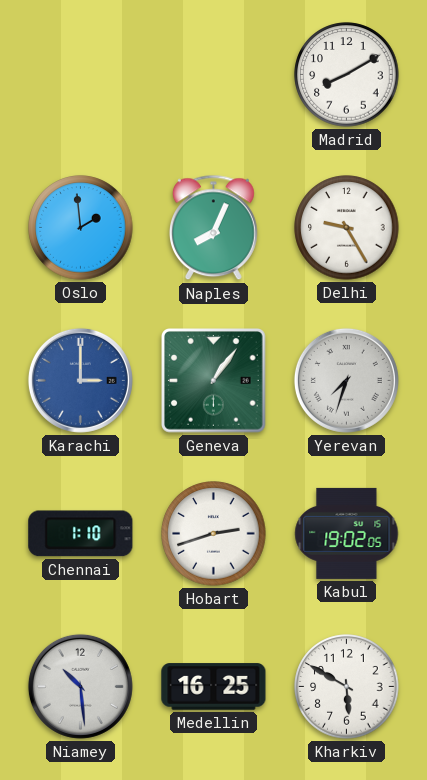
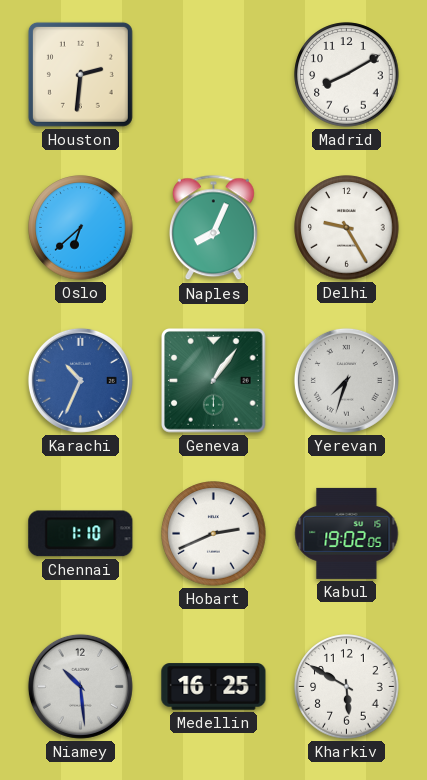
Houston: none -> 2:31
Oslo: 1:59 -> 6:38
Karachi: 3:00 -> 10:34
Hobart: 2:42 -> 2:41
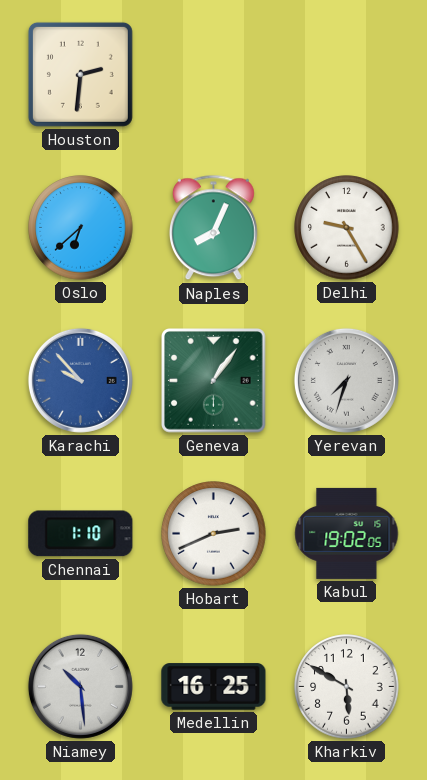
Madrid: 8:10 -> none
Karachi: 10:34 -> 9:53
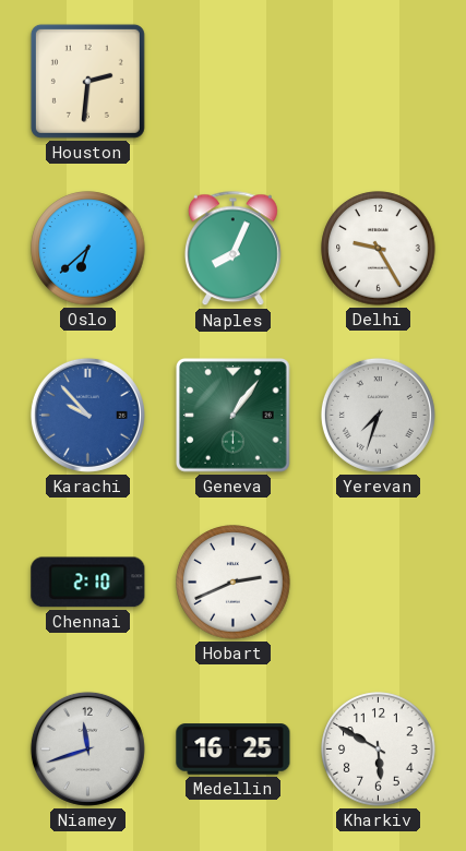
Chennai: 1:10 -> 2:10
Kabul: 19:02 -> none
Niamey: 10:29 -> 11:42
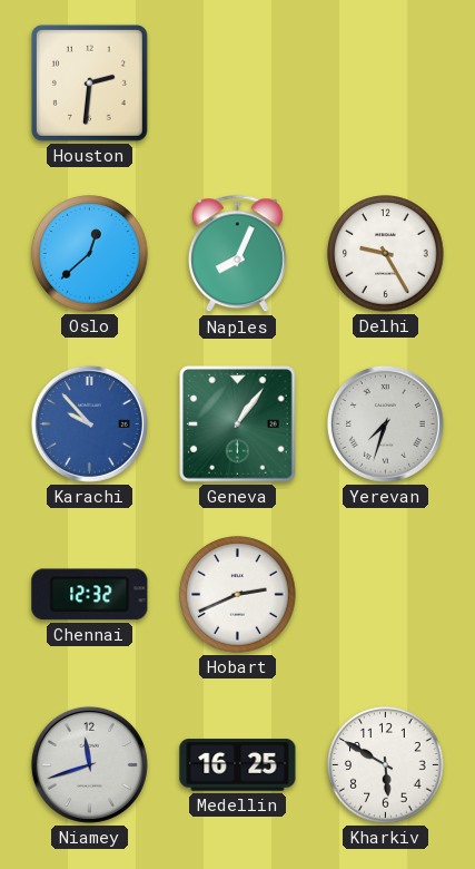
Oslo: 6:38 -> 12:38
Chennai: 2:10 -> 12:32
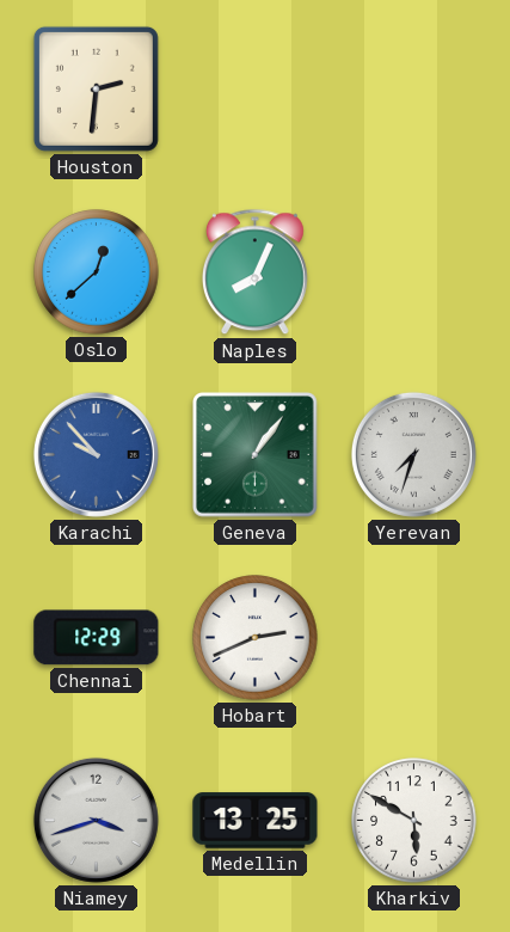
Delhi: 9:25 -> none
Chennai: 12:32 -> 12:29
Niamey: 11:42 -> 3:42
Medellin: 16:25 -> 13:25
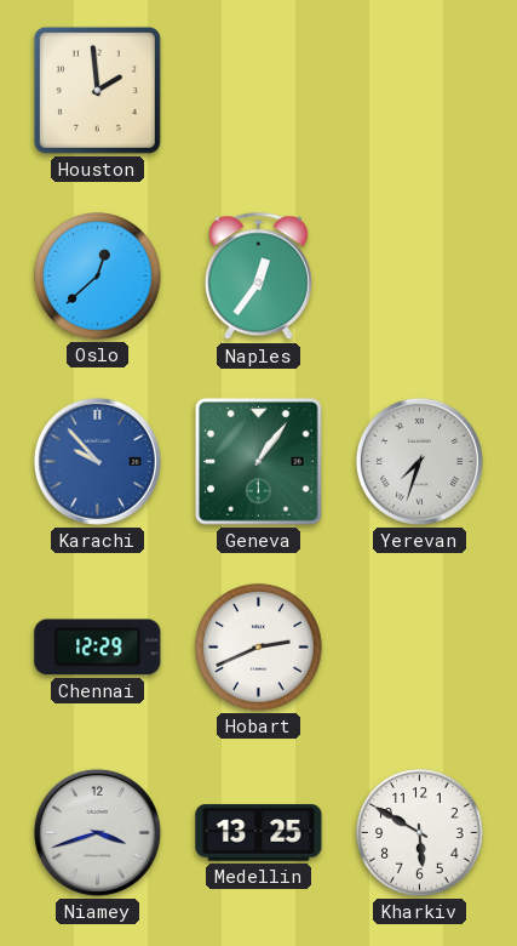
Houston: 2:31 -> 1:59
Naples: 8:04 -> 12:36
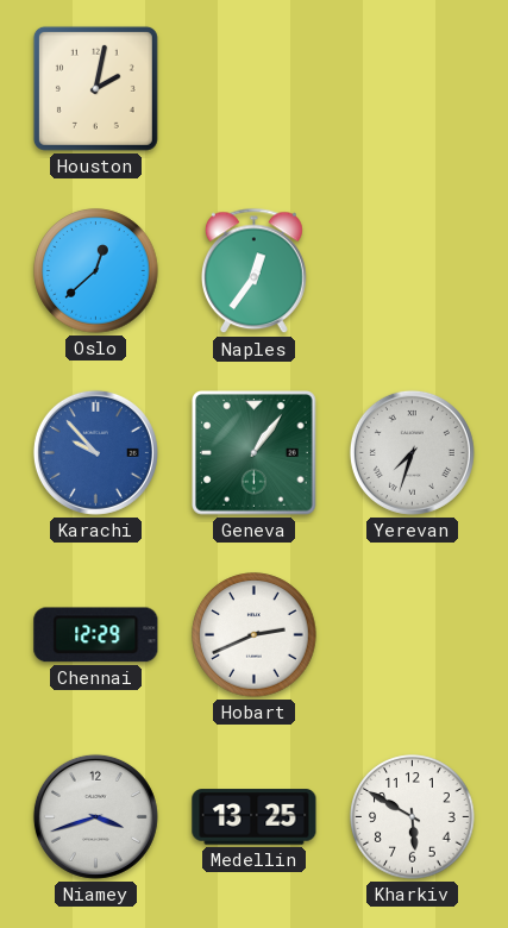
Houston: 1:59 -> 2:02
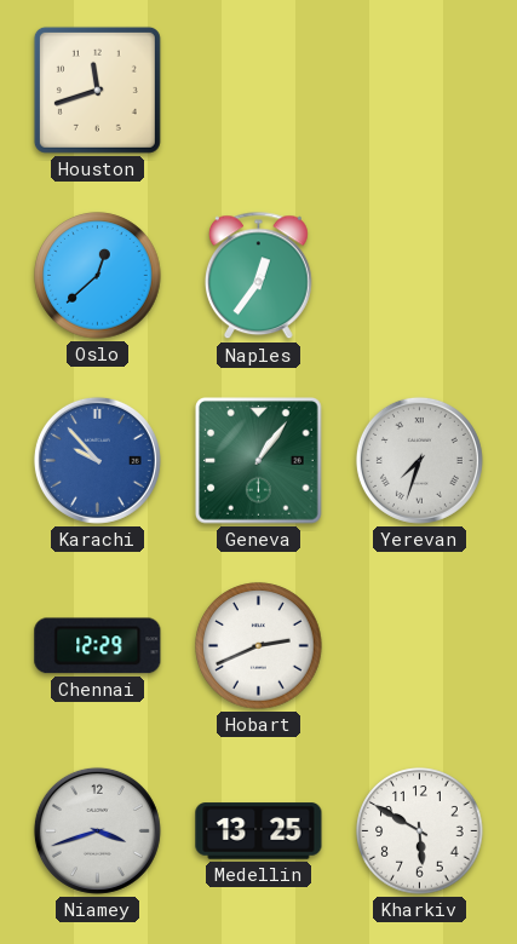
Houston: 2:02 -> 11:42
